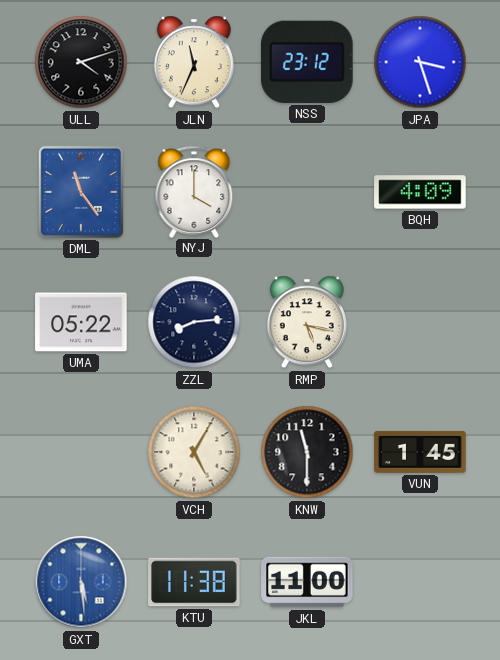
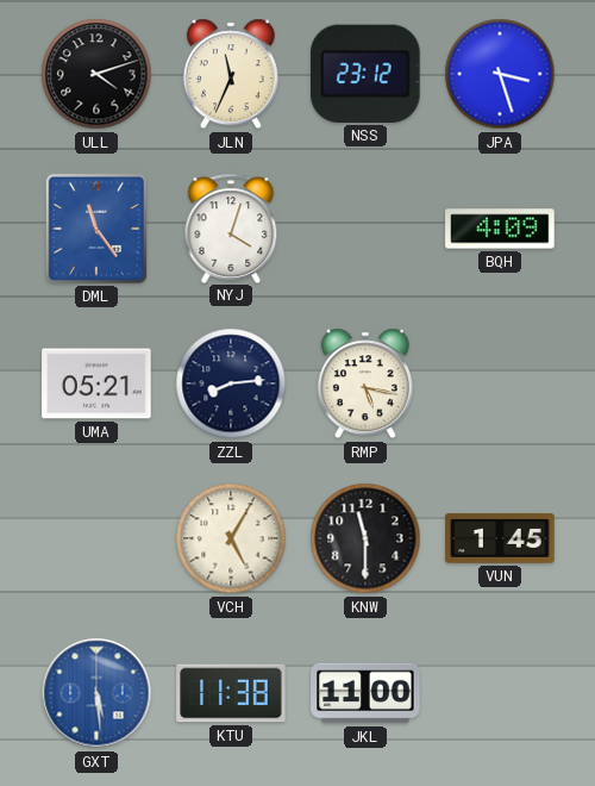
NYJ: 4:00 -> 4:03
UMA: 05:22 -> 05:21
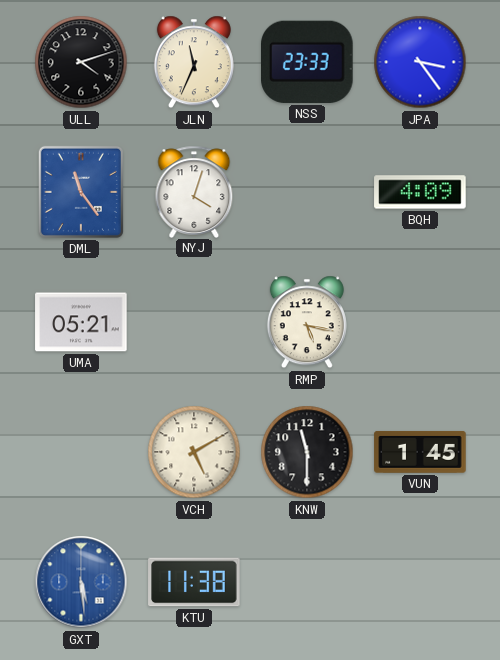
NSS: 23:12 -> 23:33
JPA: 3:27 -> 3:24
ZZL: 8:14 -> none
VCH: 5:05 -> 5:10
JKL: 11:00 -> none
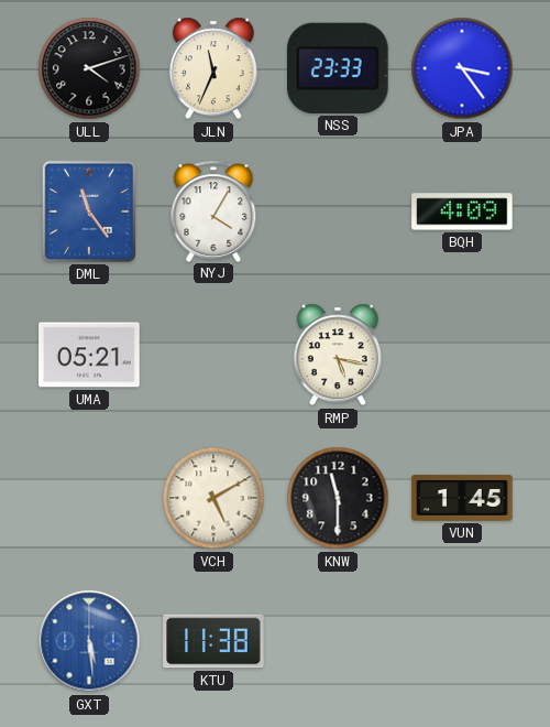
NYJ: 4:03 -> 4:05
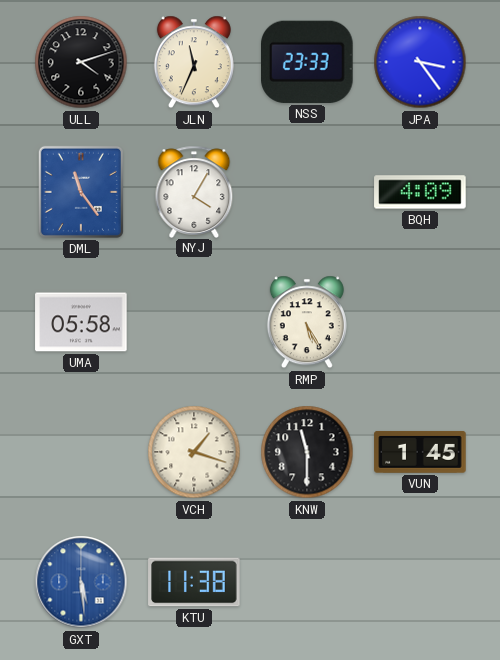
UMA: 05:21 -> 05:58
RMP: 5:17 -> 5:25
VCH: 5:10 -> 1:18
